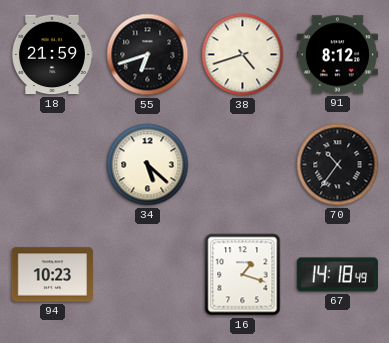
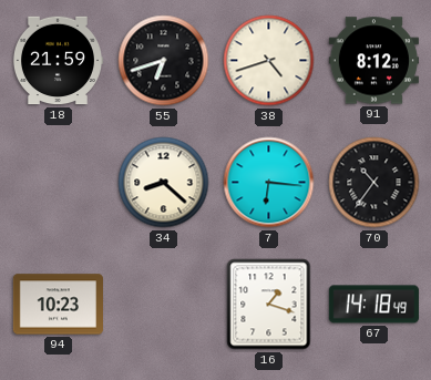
34: 5:22 -> 8:22
7: none -> 6:16
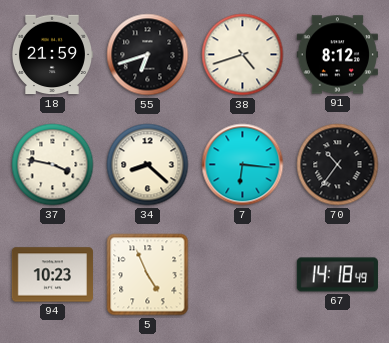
37: none -> 3:47
5: none -> 4:56
16: 1:18 -> none
